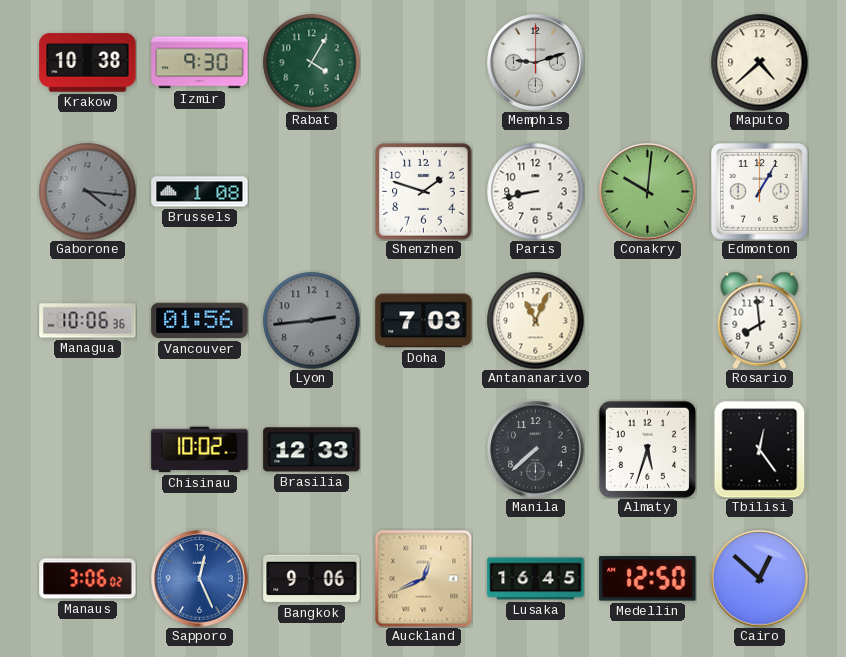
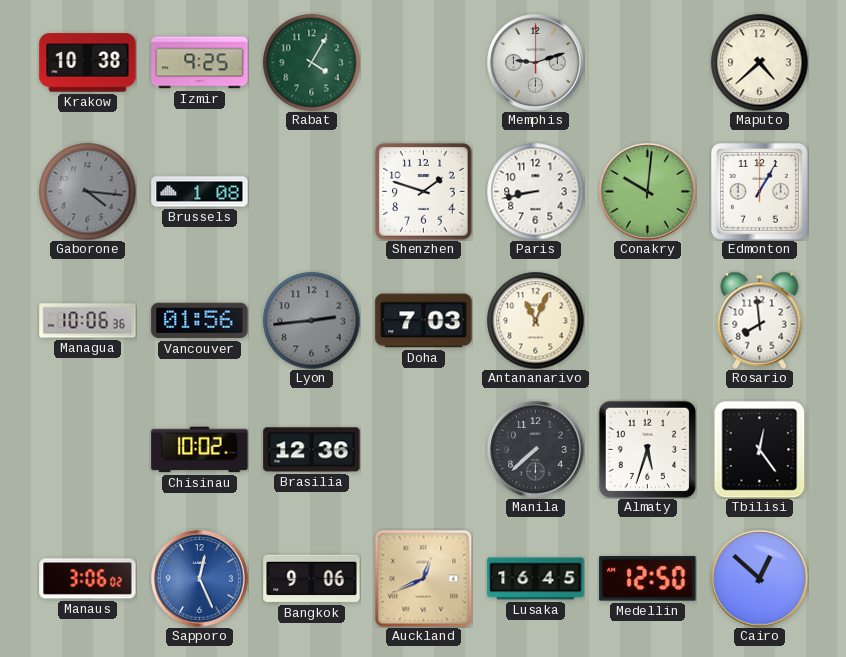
Izmir: 9:30 -> 9:25
Brasilia: 12:33 -> 12:36
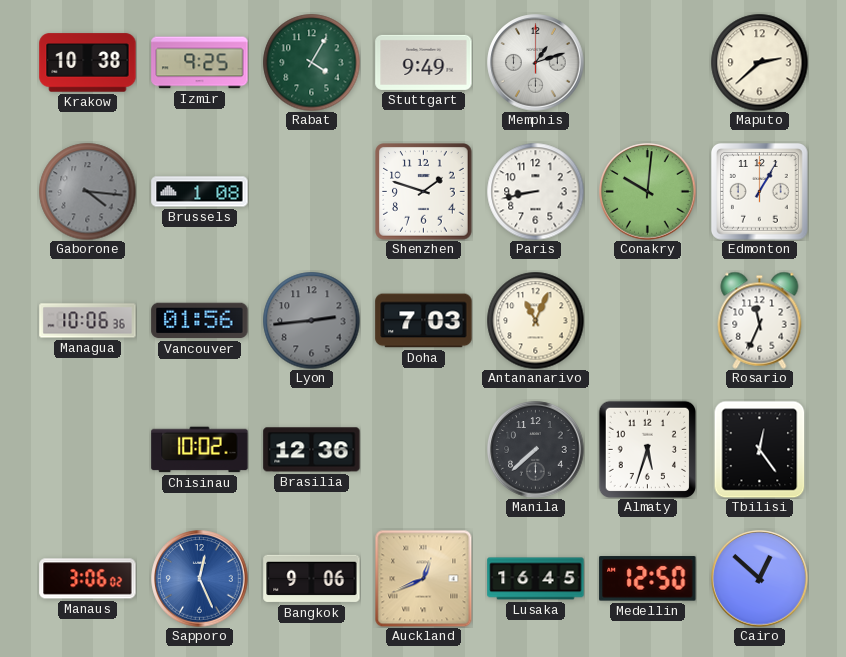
Stuttgart: none -> 9:49
Memphis: 9:12 -> 1:12
Maputo: 4:38 -> 2:38
Rosario: 7:59 -> 11:34
